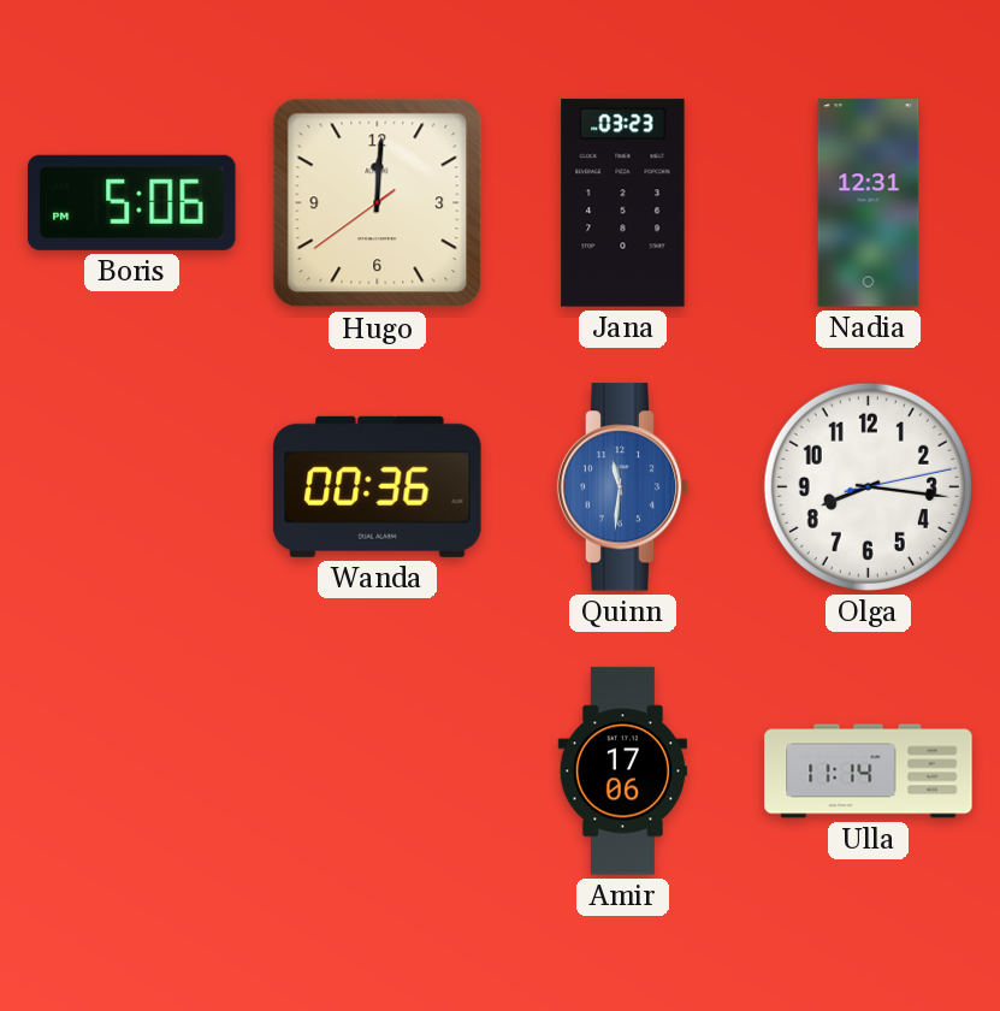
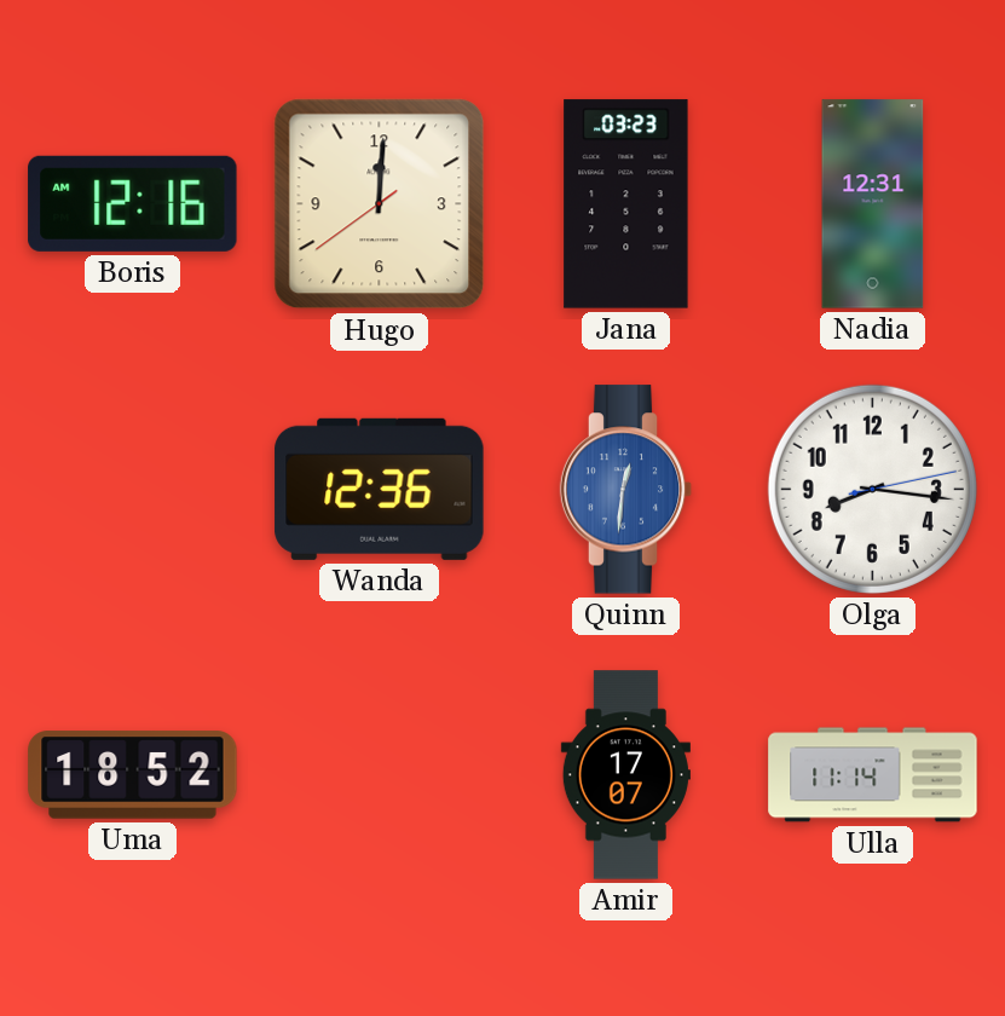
Boris: 5:06 -> 12:16
Wanda: 00:36 -> 12:36
Quinn: 11:31 -> 12:31
Uma: none -> 18:52
Amir: 17:06 -> 17:07
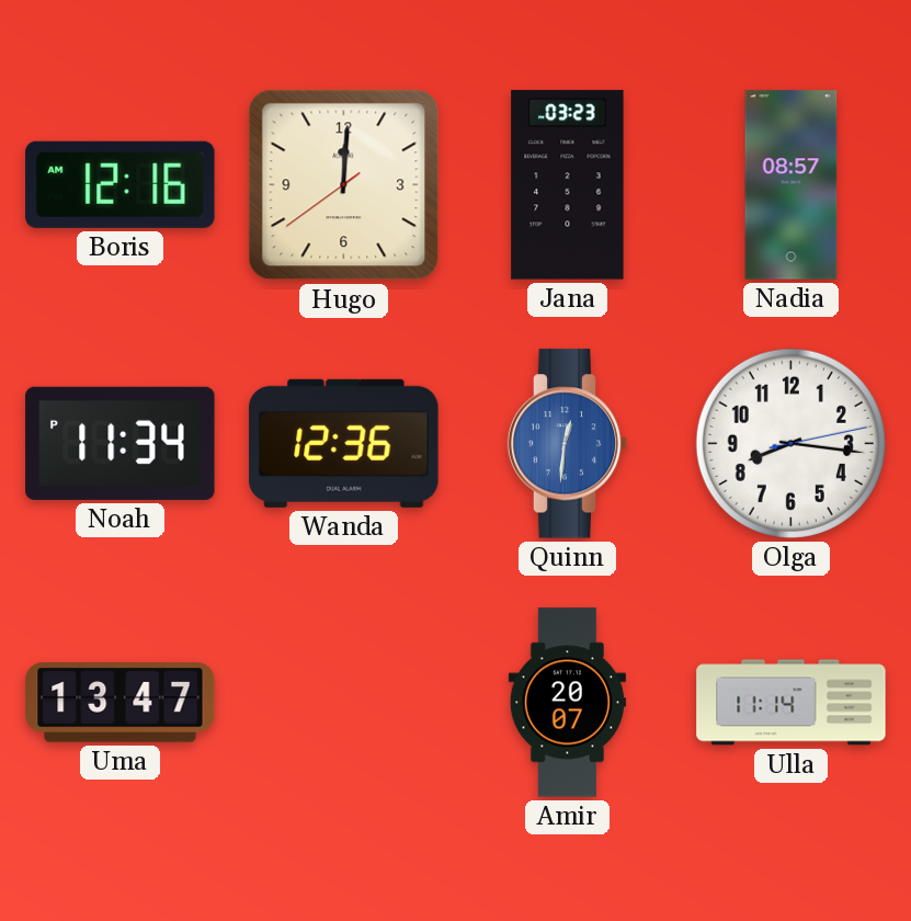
Nadia: 12:31 -> 08:57
Noah: none -> 11:34
Uma: 18:52 -> 13:47
Amir: 17:07 -> 20:07
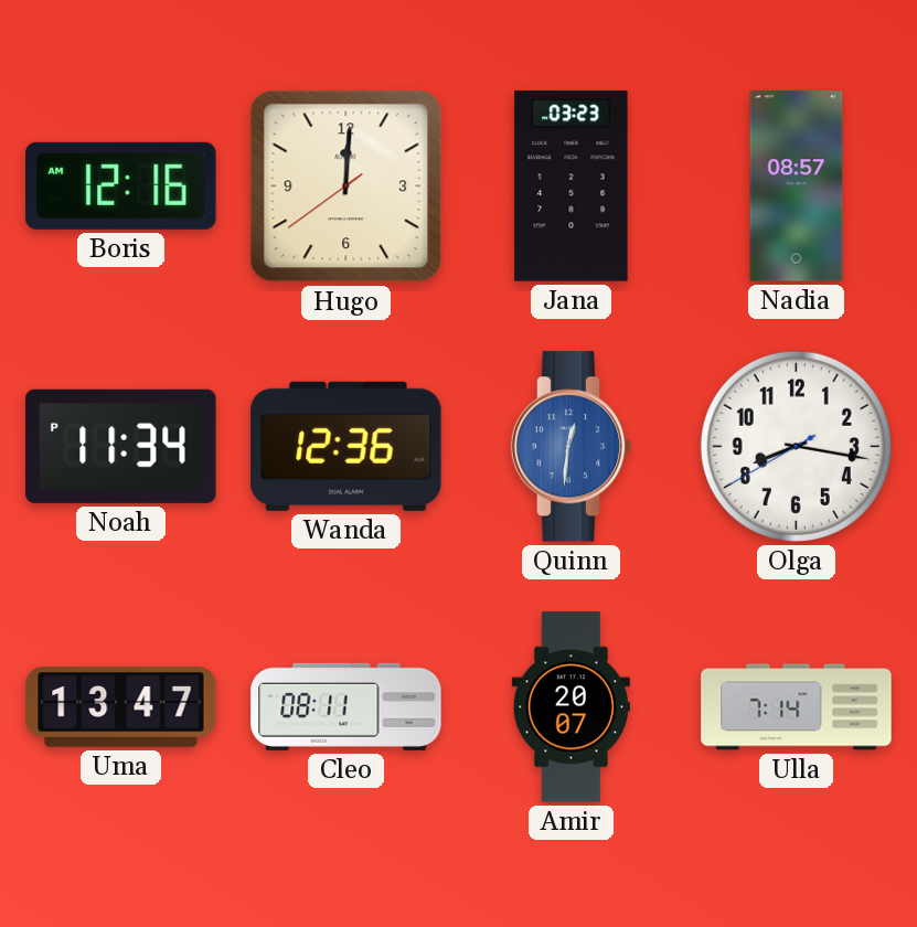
Olga: 8:16:13 -> 8:16:40
Cleo: none -> 08:11
Ulla: 11:14 -> 7:14
